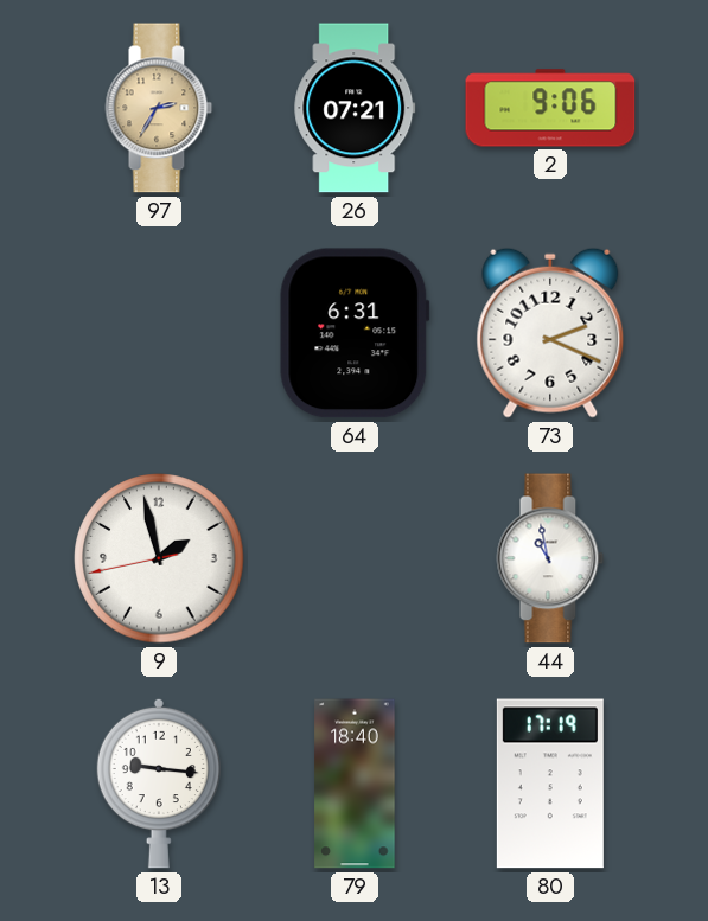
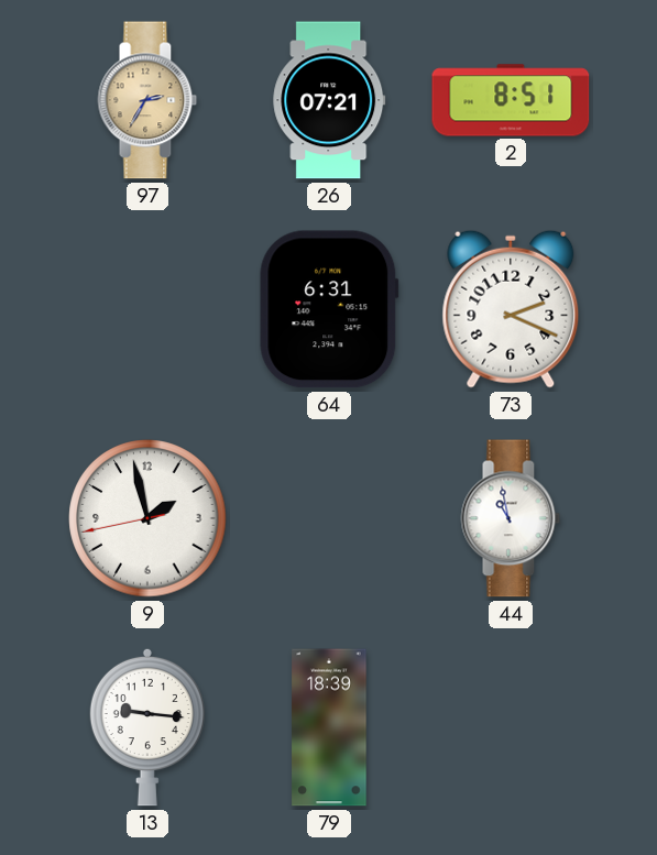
2: 9:06 -> 8:51
79: 18:40 -> 18:39
80: 17:19 -> none
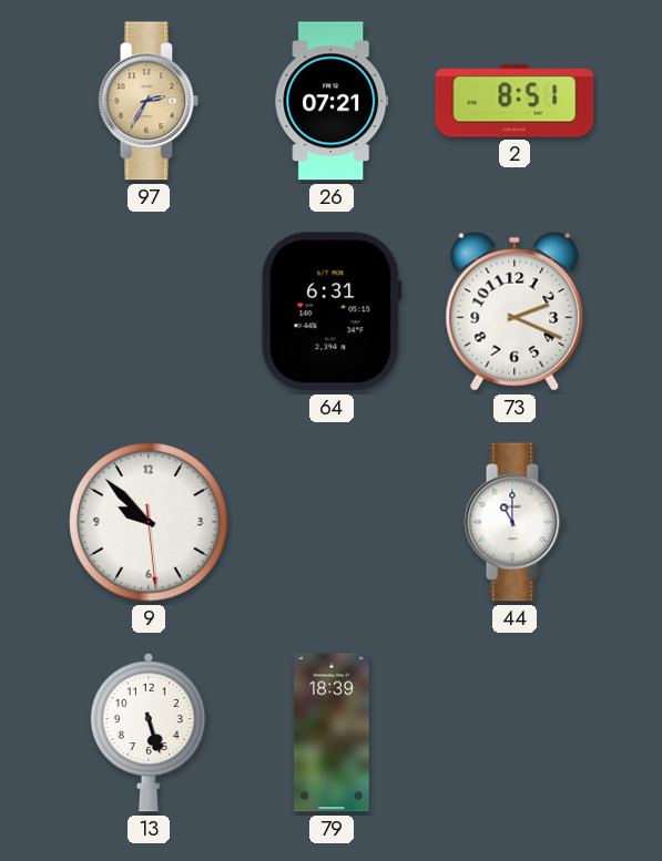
9: 1:57 -> 9:52
44: 10:58 -> 11:00
13: 9:16 -> 5:27
